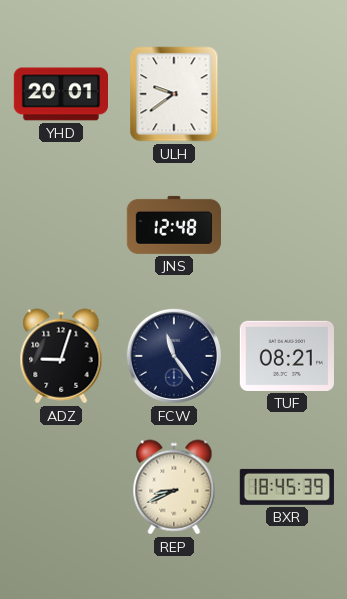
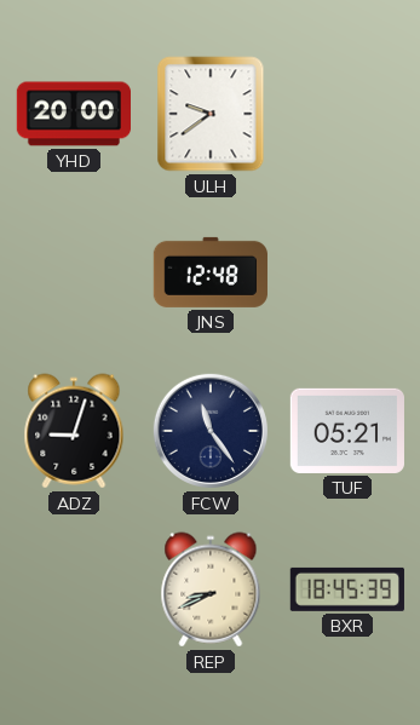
YHD: 20:01 -> 20:00
TUF: 08:21 -> 05:21
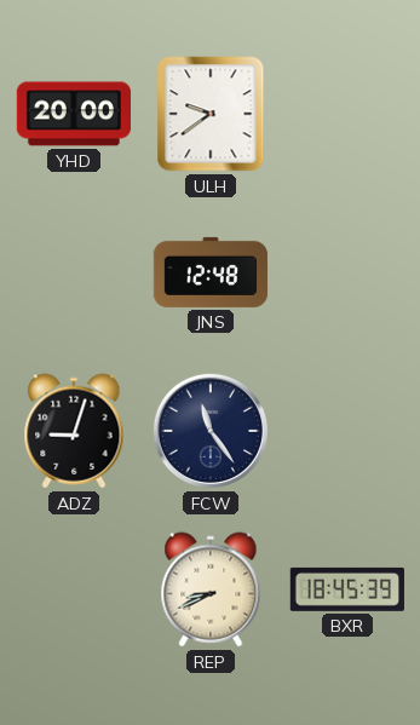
TUF: 05:21 -> none
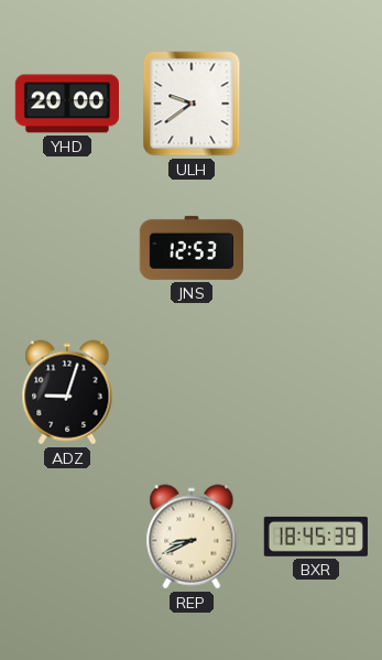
JNS: 12:48 -> 12:53
FCW: 11:24 -> none
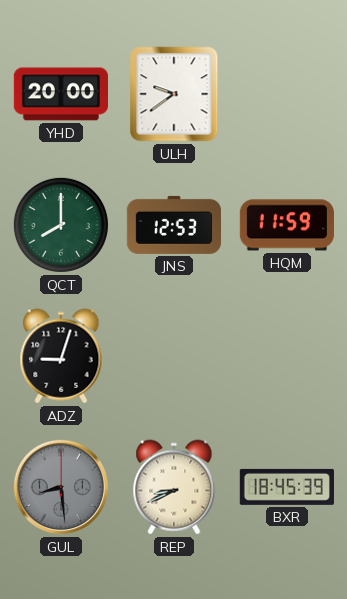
QCT: none -> 8:00
HQM: none -> 11:59
GUL: none -> 8:29
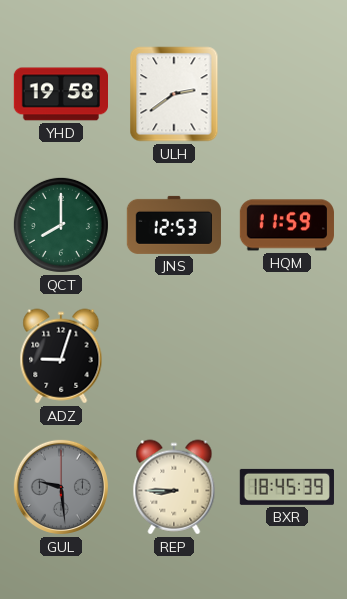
YHD: 20:00 -> 19:58
ULH: 9:39 -> 2:39
GUL: 8:29 -> 9:29
REP: 8:41 -> 8:45
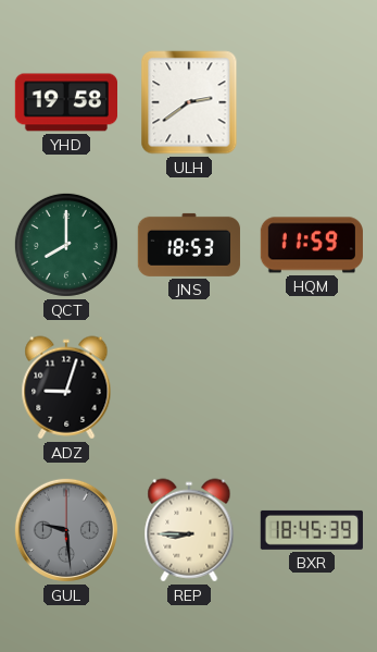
JNS: 12:53 -> 18:53
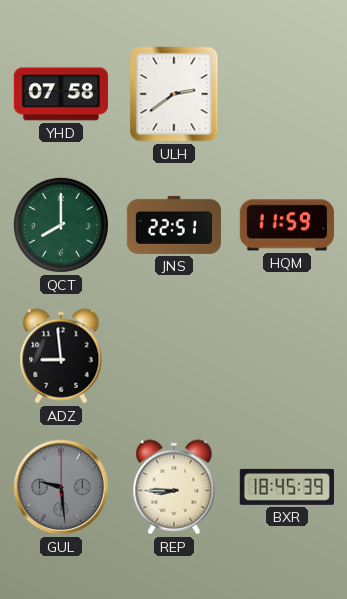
YHD: 19:58 -> 07:58
JNS: 18:53 -> 22:51
ADZ: 9:03 -> 8:59
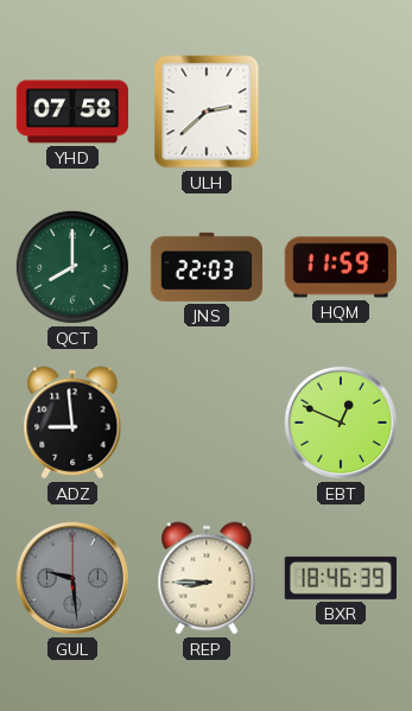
ULH: 2:39 -> 2:38
JNS: 22:51 -> 22:03
EBT: none -> 12:49
BXR: 18:45 -> 18:46
